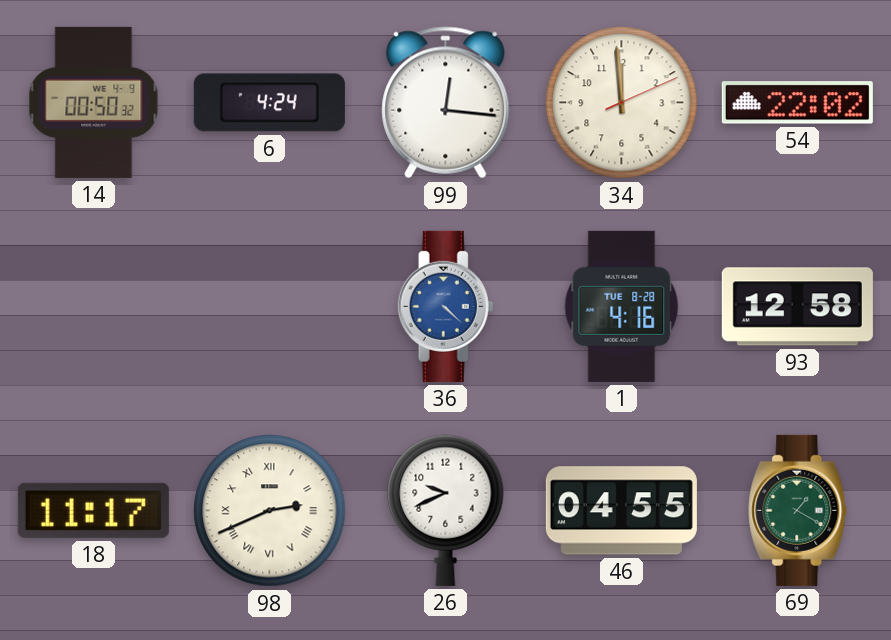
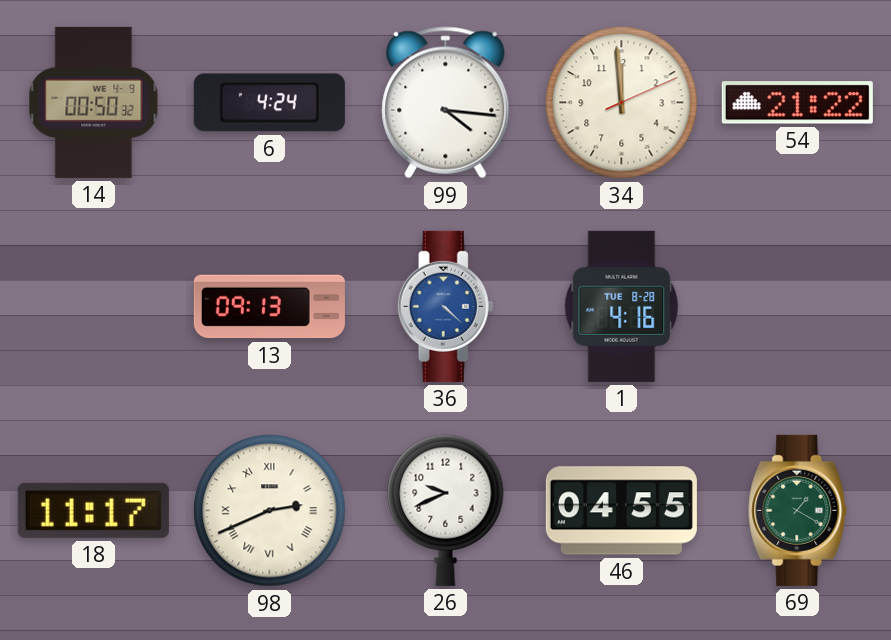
99: 12:16 -> 4:16
54: 22:02 -> 21:22
13: none -> 09:13
93: 12:58 -> none
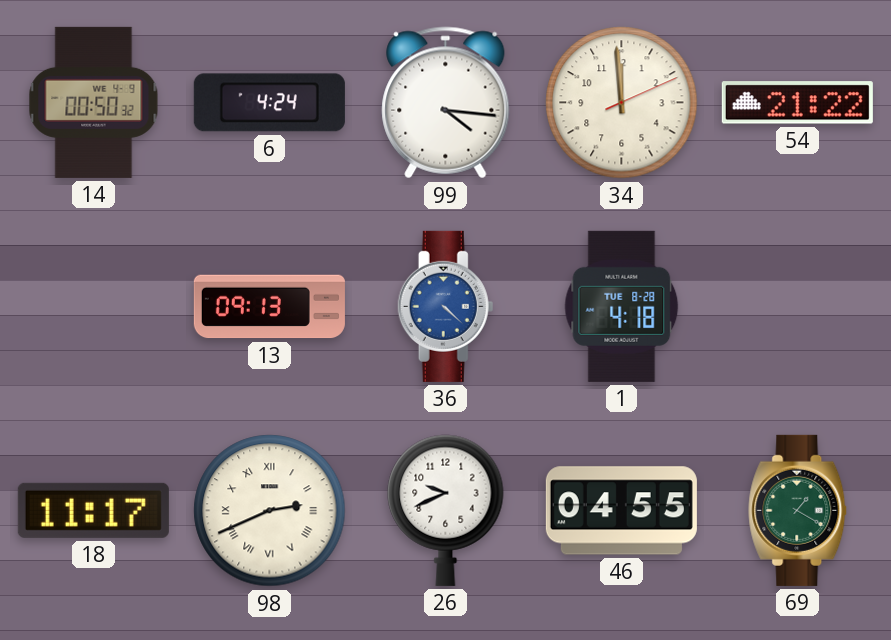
1: 4:16 -> 4:18
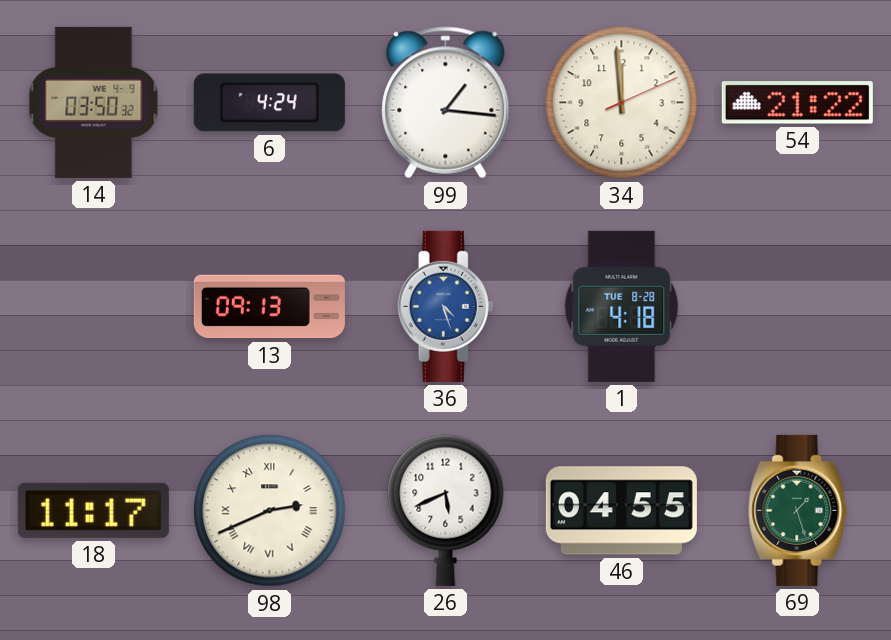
14: 00:50 -> 03:50
99: 4:16 -> 1:16
36: 4:22 -> 4:27
26: 9:41 -> 5:41
69: 1:20 -> 1:27
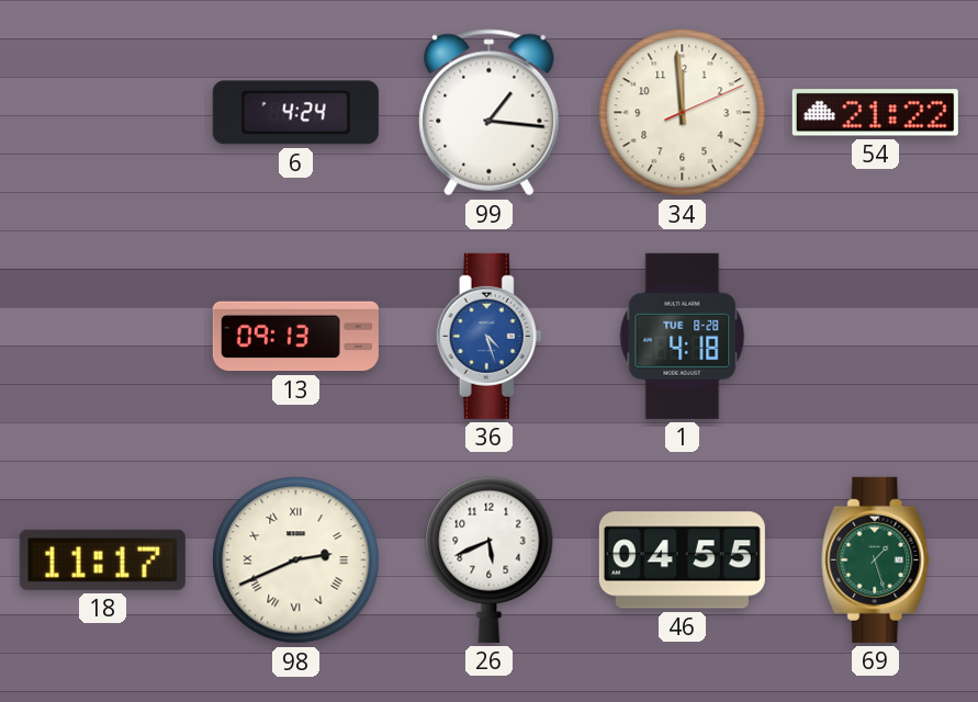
14: 03:50 -> none
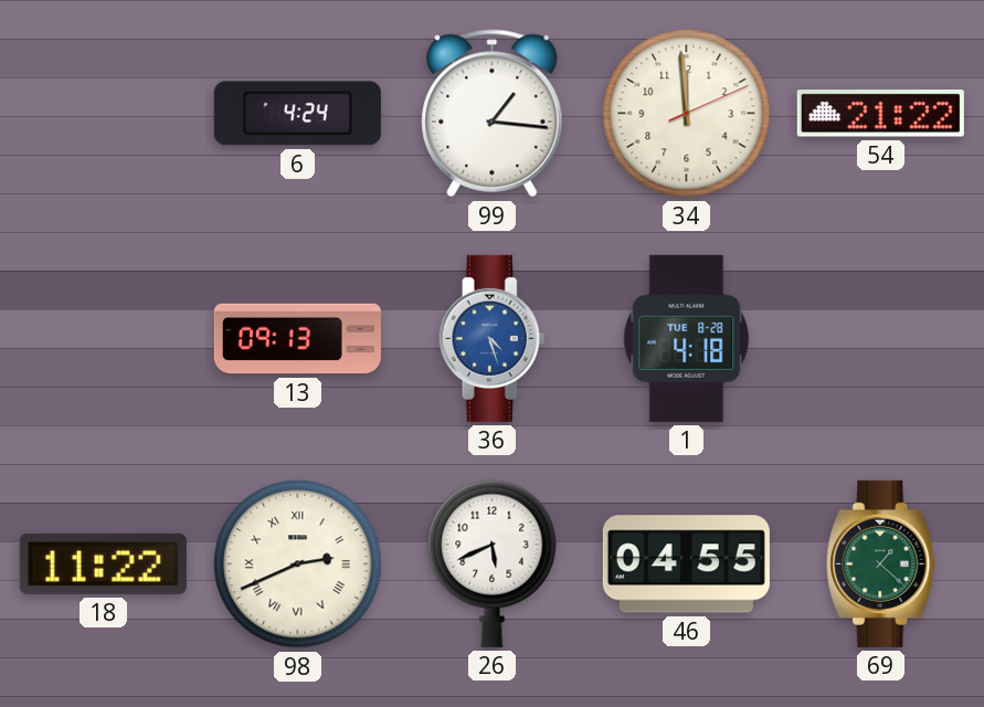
18: 11:17 -> 11:22
69: 1:27 -> 1:22
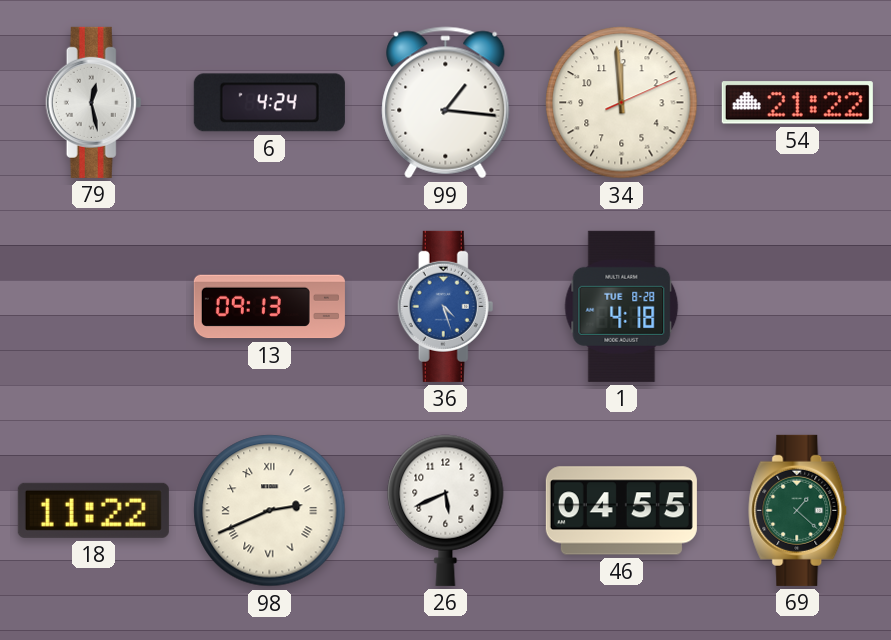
79: none -> 12:28
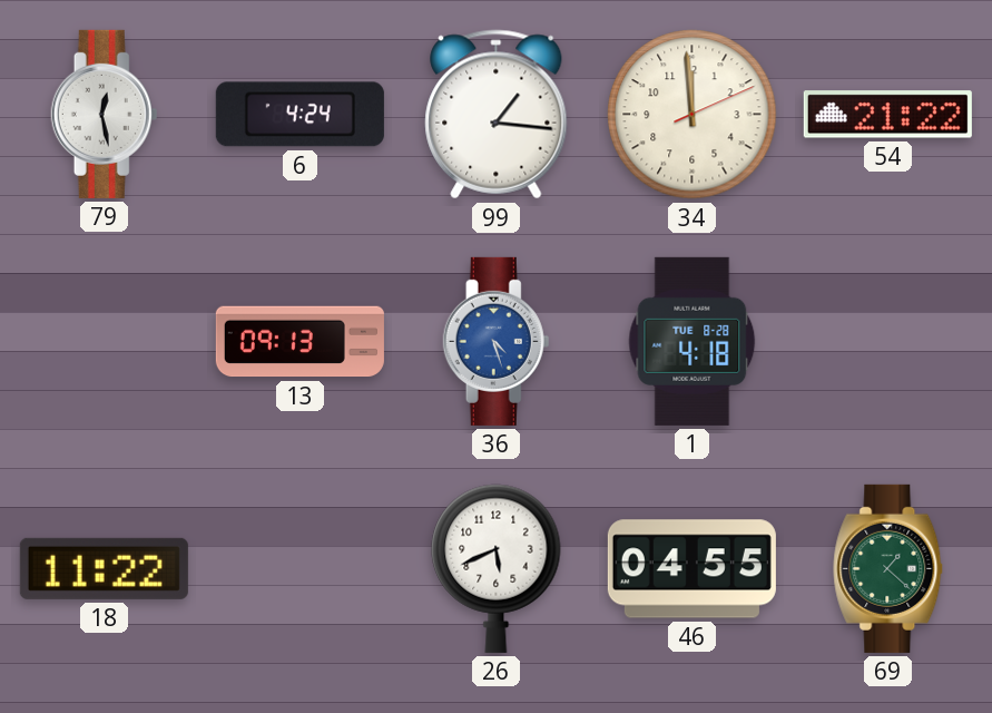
98: 2:41 -> none
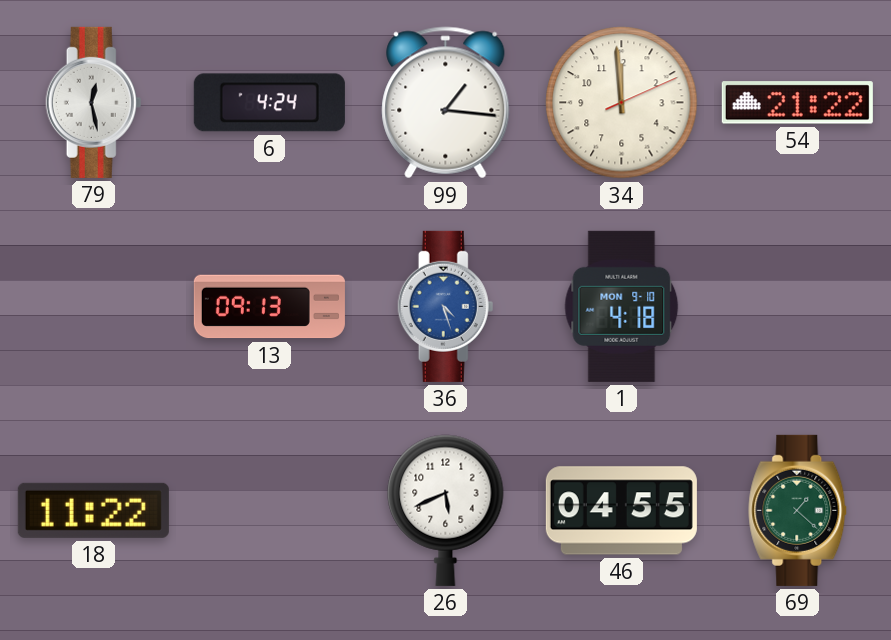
1 date: TUE 8-28 -> MON 9-10
